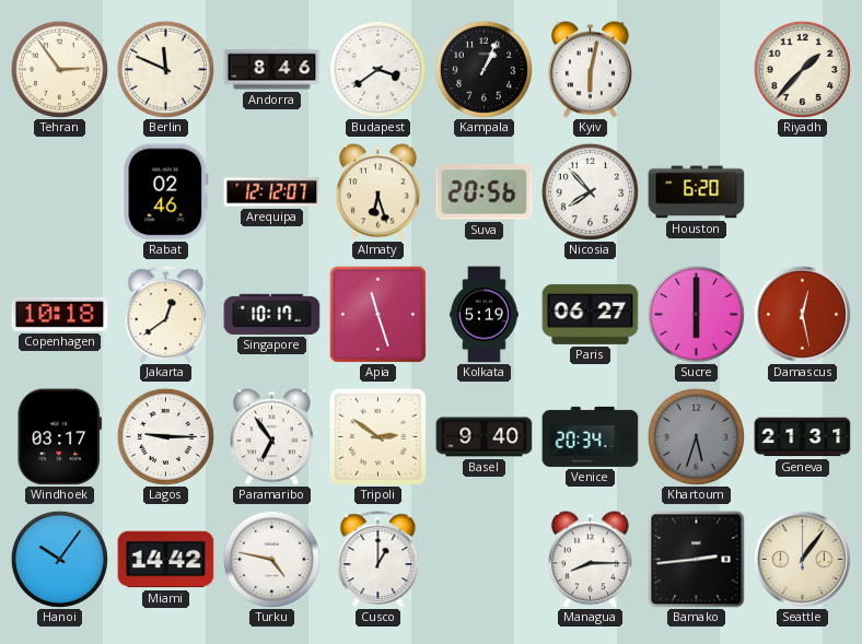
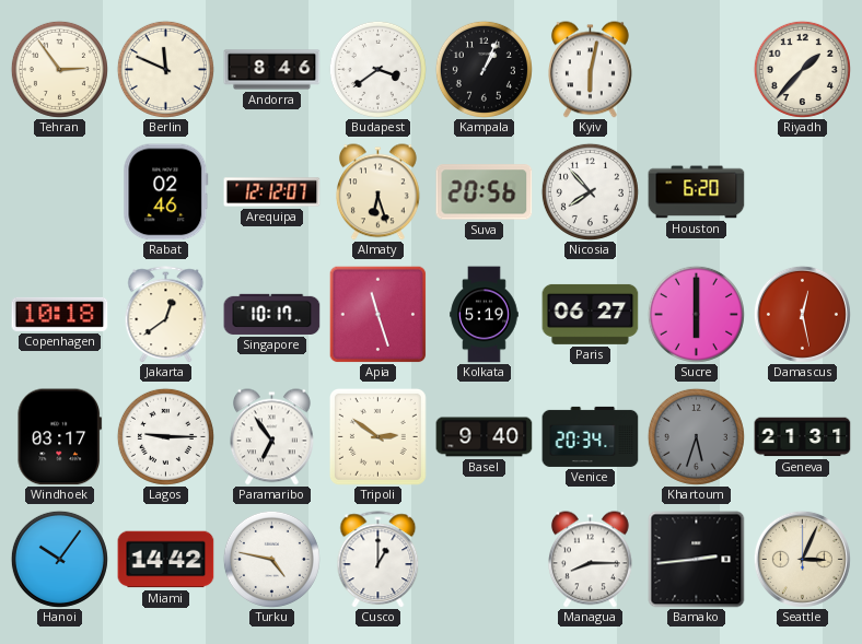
Seattle: 1:06 -> 3:04
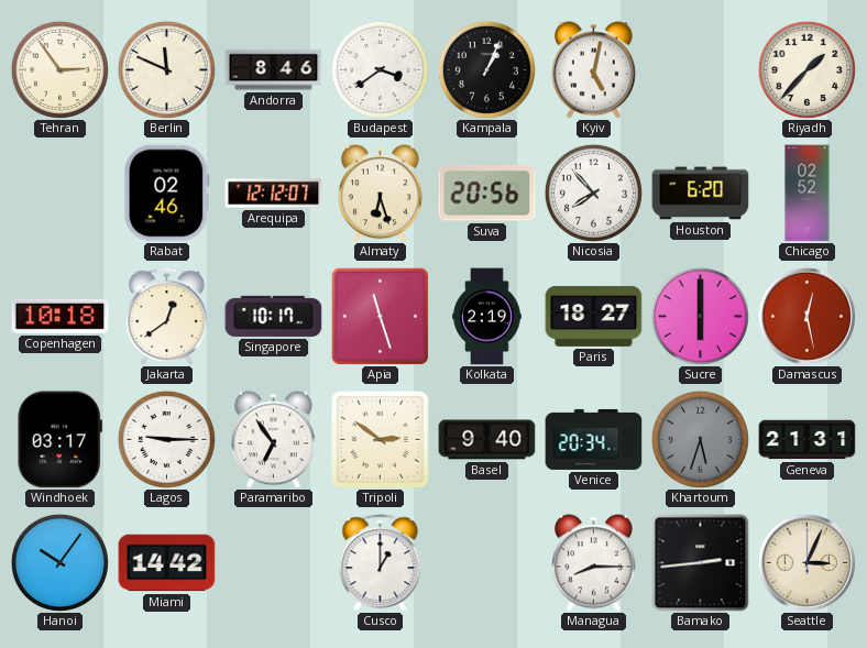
Kyiv: 6:02 -> 5:02
Chicago: none -> 02:52
Kolkata: 5:19 -> 2:19
Paris: 06:27 -> 18:27
Turku: 4:47 -> none
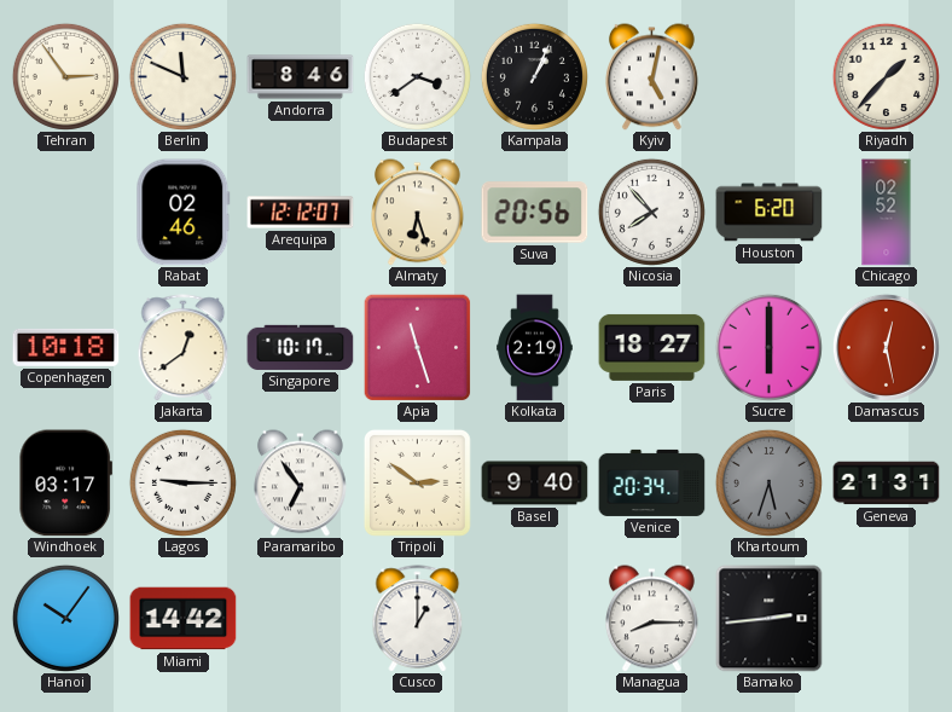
Seattle: 3:04 -> none
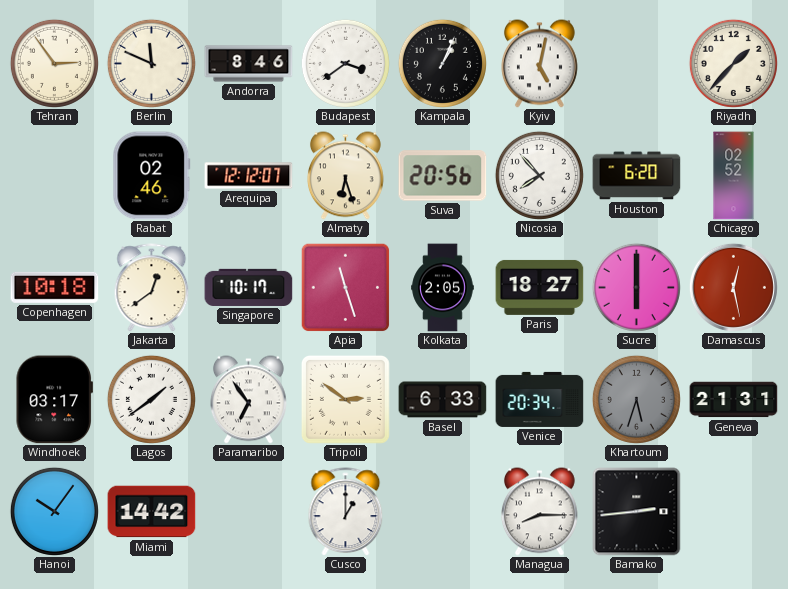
Kolkata: 2:19 -> 2:05
Lagos: 9:15 -> 1:39
Basel: 9:40 -> 6:33
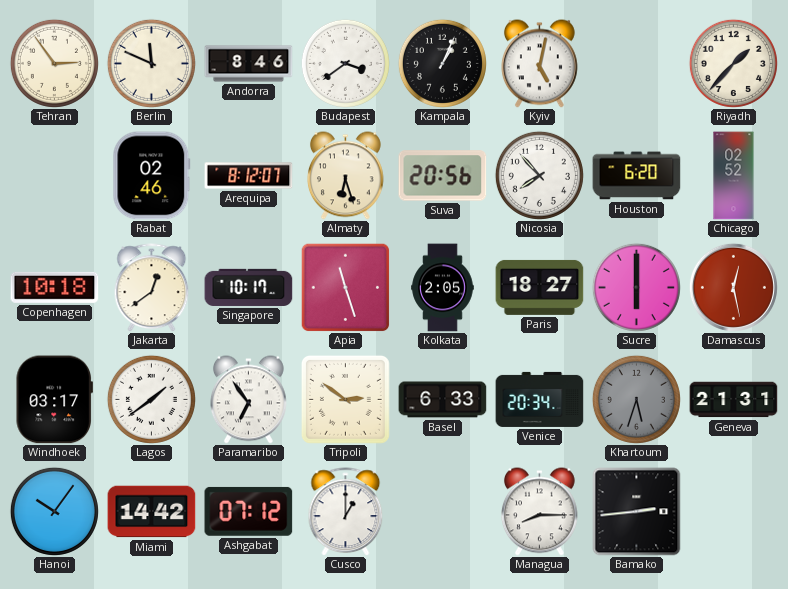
Arequipa: 12:12 -> 8:12
Ashgabat: none -> 07:12
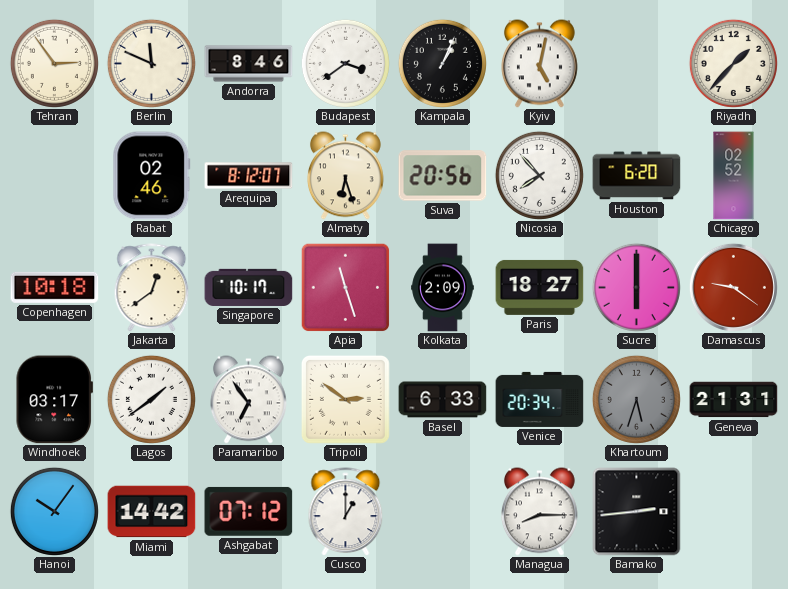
Kolkata: 2:05 -> 2:09
Damascus: 12:28 -> 9:21
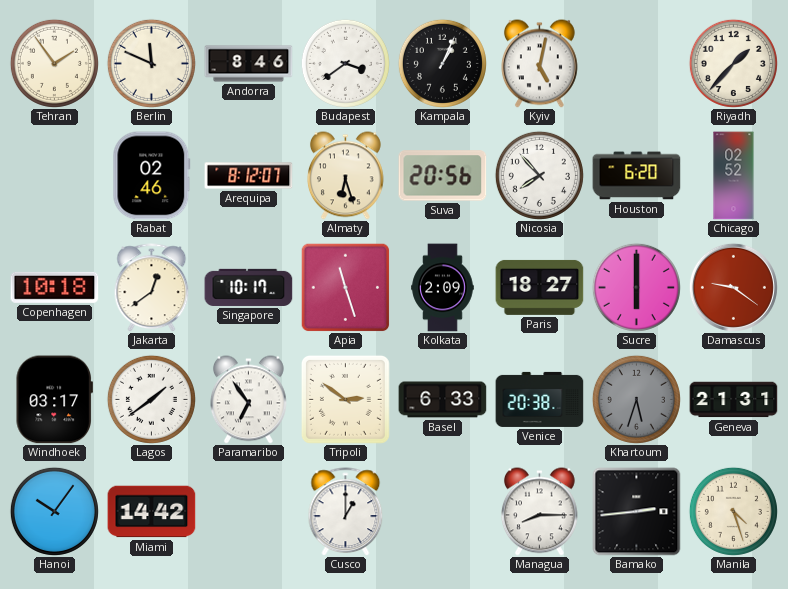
Tehran: 2:54 -> 1:54
Venice: 20:34 -> 20:38
Ashgabat: 07:12 -> none
Manila: none -> 4:27
